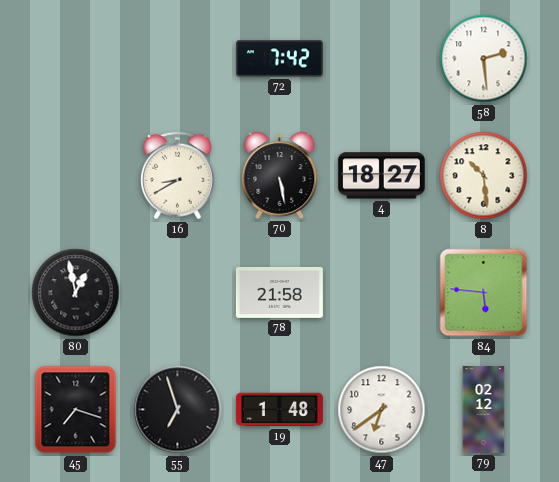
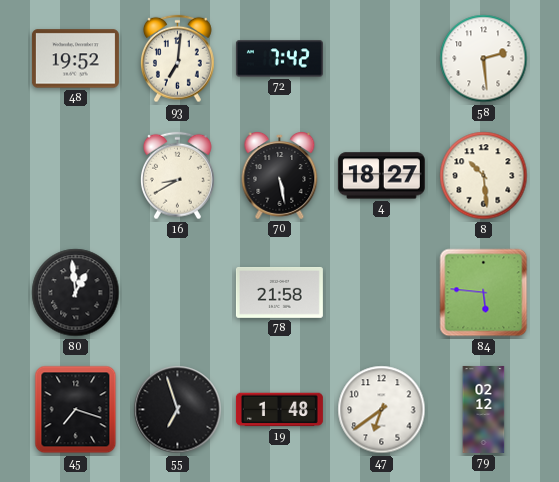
48: none -> 19:52
93: none -> 7:01
80: 12:58 -> 12:59
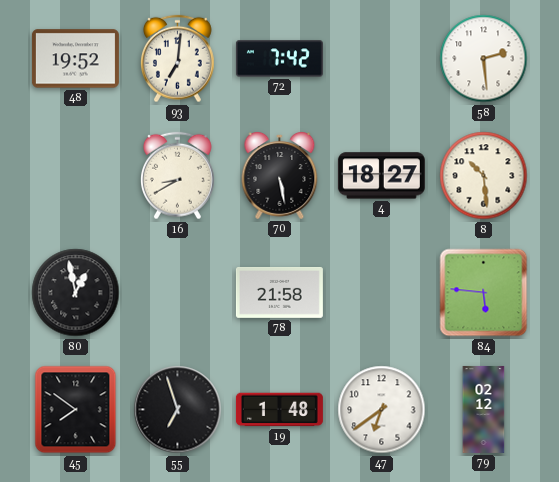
80: 12:59 -> 12:58
45: 7:18 -> 7:51
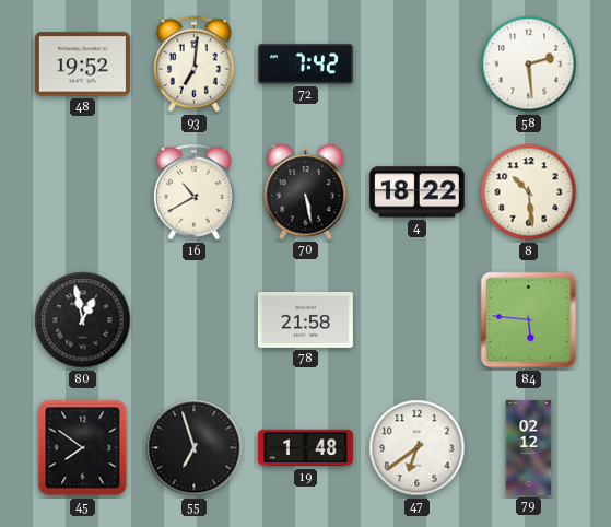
16: 8:40 -> 10:40
4: 18:27 -> 18:22
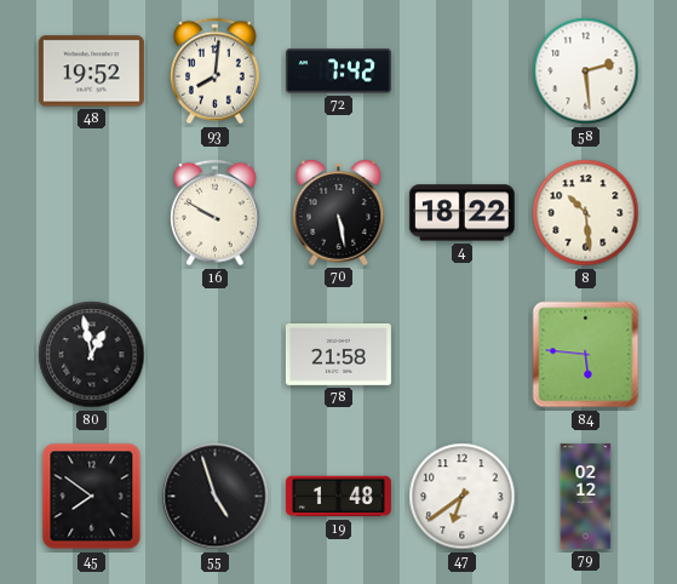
93: 7:01 -> 8:01
16: 10:40 -> 9:50
55: 6:57 -> 4:57
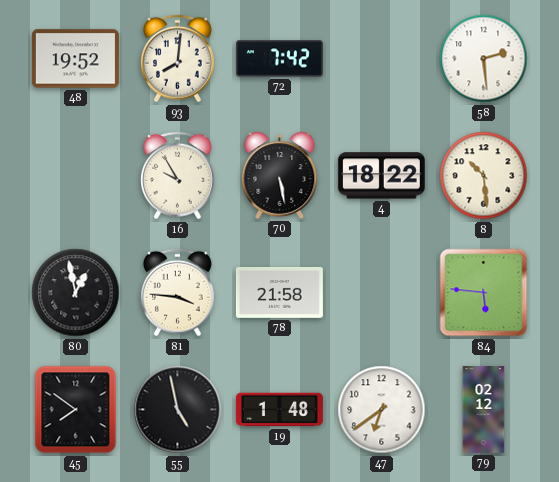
16: 9:50 -> 9:55
81: none -> 3:46
55: 4:57 -> 4:58
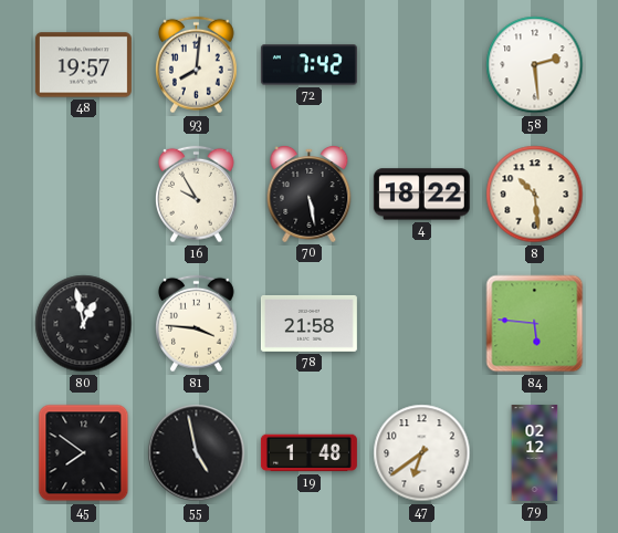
48: 19:52 -> 19:57
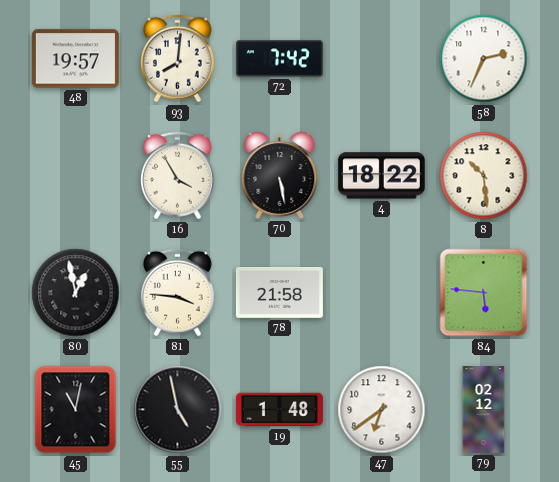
58: 2:29 -> 2:34
16: 9:55 -> 3:55
45: 7:51 -> 11:02
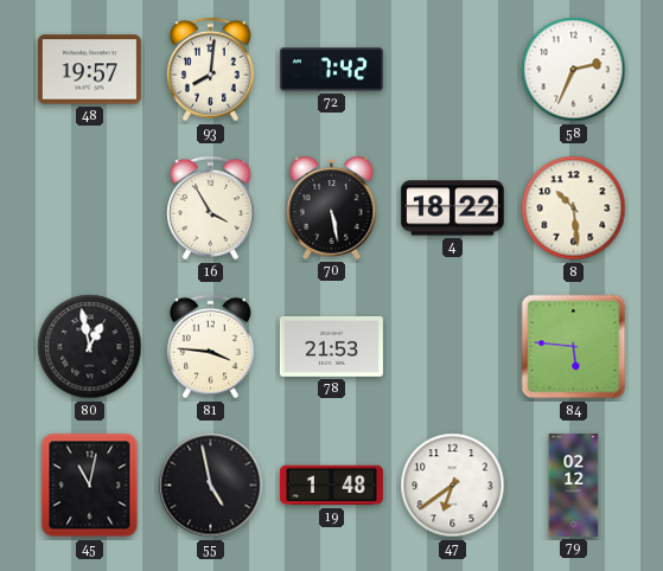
78: 21:58 -> 21:53
